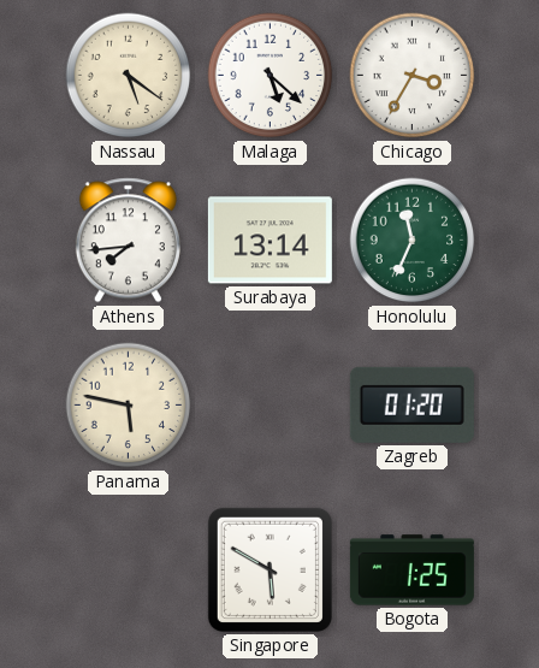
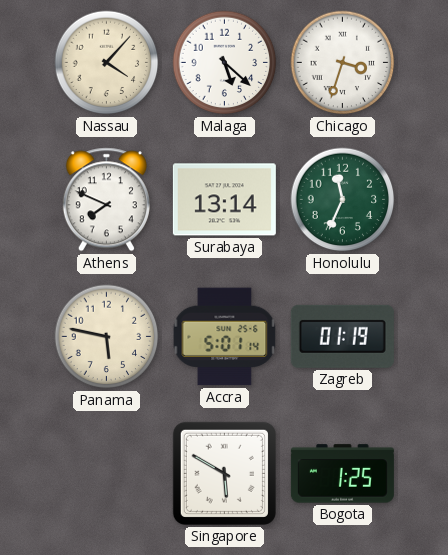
Nassau: 5:21 -> 4:07
Chicago: 3:35 -> 3:33
Athens: 7:44 -> 7:49
Accra: none -> 5:01
Zagreb: 01:20 -> 01:19
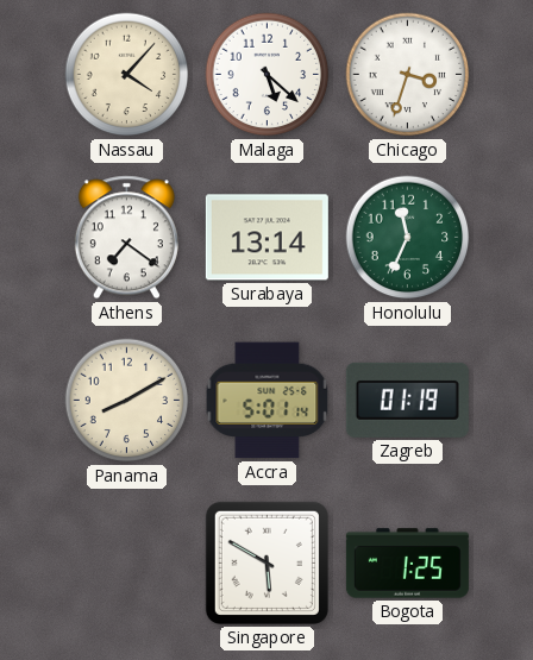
Athens: 7:49 -> 7:21
Panama: 5:47 -> 8:10
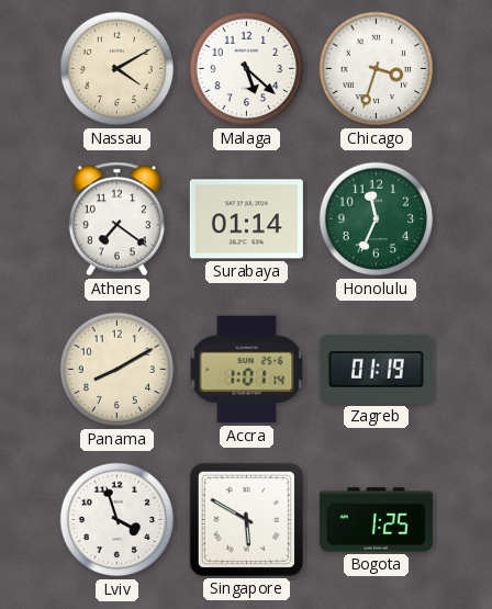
Nassau: 4:07 -> 4:10
Surabaya: 13:14 -> 01:14
Accra: 5:01 -> 1:01
Lviv: none -> 3:57
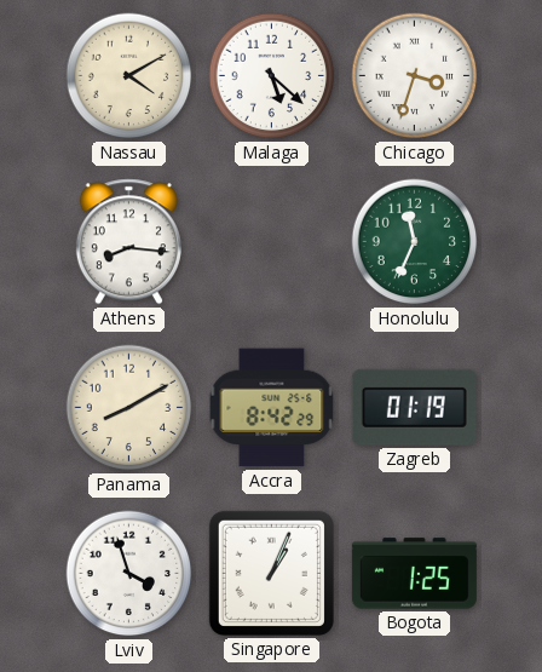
Athens: 7:21 -> 8:16
Surabaya: 01:14 -> none
Accra: 1:01 -> 8:42
Singapore: 5:50 -> 1:04
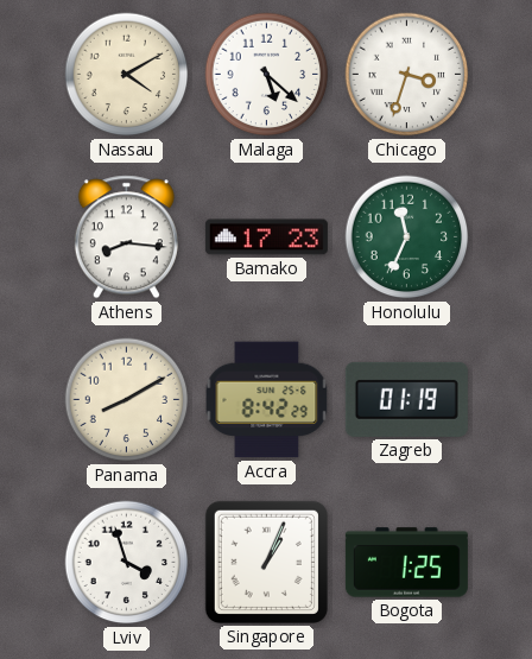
Bamako: none -> 17:23
